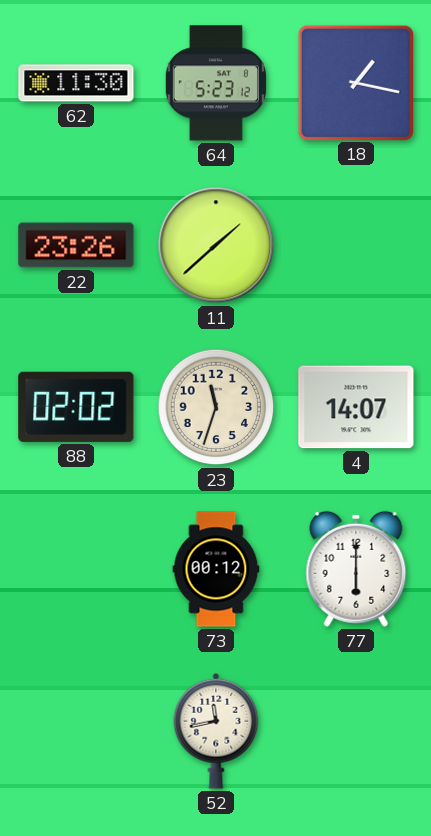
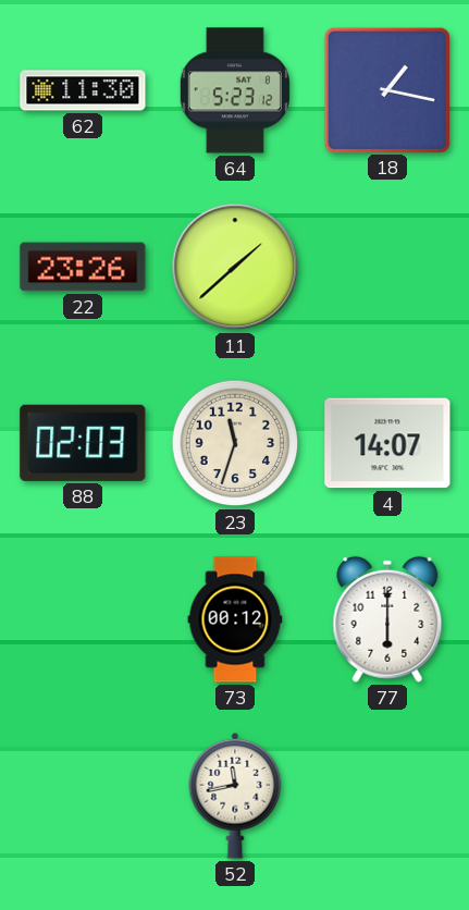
88: 02:02 -> 02:03
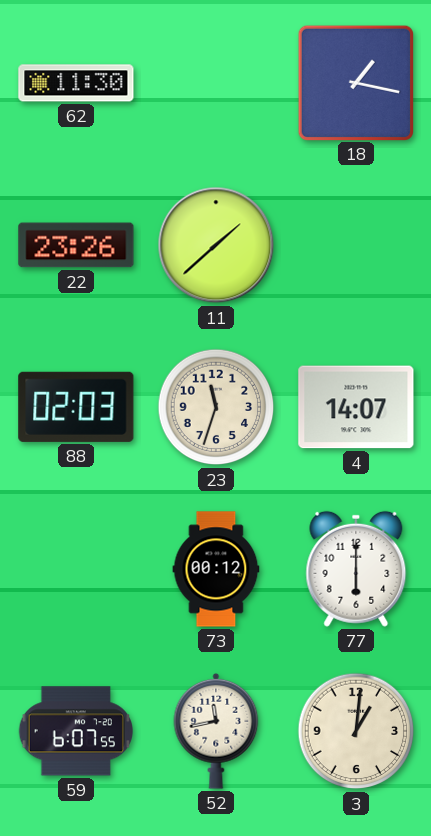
64: 5:23 -> none
59: none -> 6:07
3: none -> 1:01
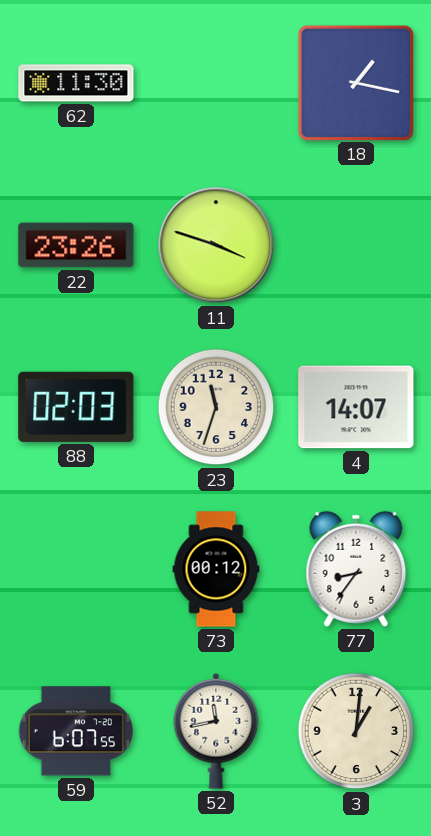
11: 1:38 -> 3:48
77: 6:00 -> 8:36
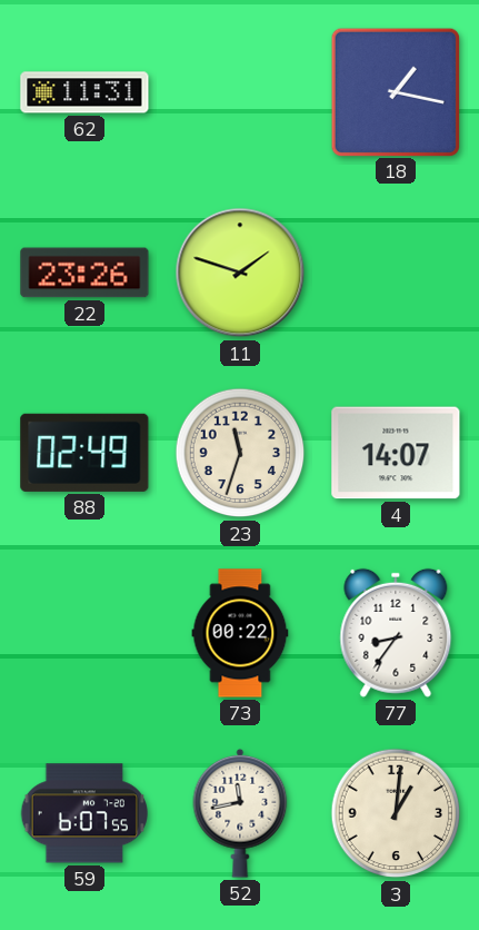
62: 11:30 -> 11:31
11: 3:48 -> 1:48
88: 02:03 -> 02:49
73: 00:12 -> 00:22
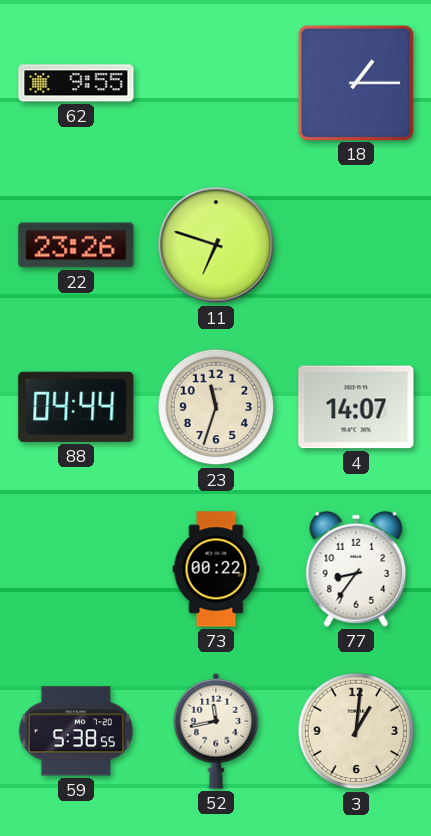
62: 11:31 -> 9:55
18: 1:17 -> 1:15
11: 1:48 -> 6:48
88: 02:49 -> 04:44
59: 6:07 -> 5:38
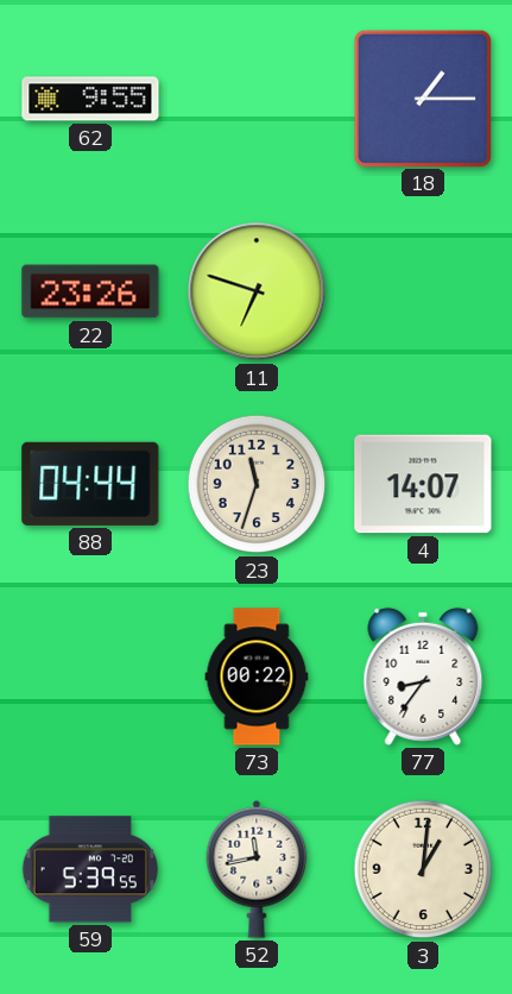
59: 5:38 -> 5:39
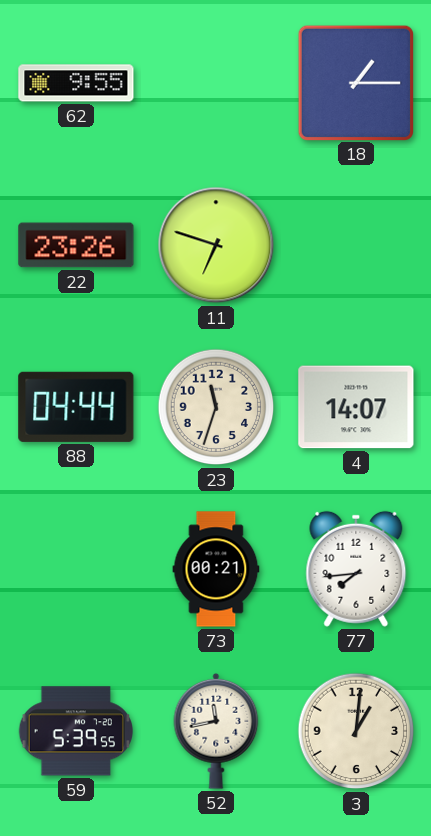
73: 00:22 -> 00:21
77: 8:36 -> 7:44
